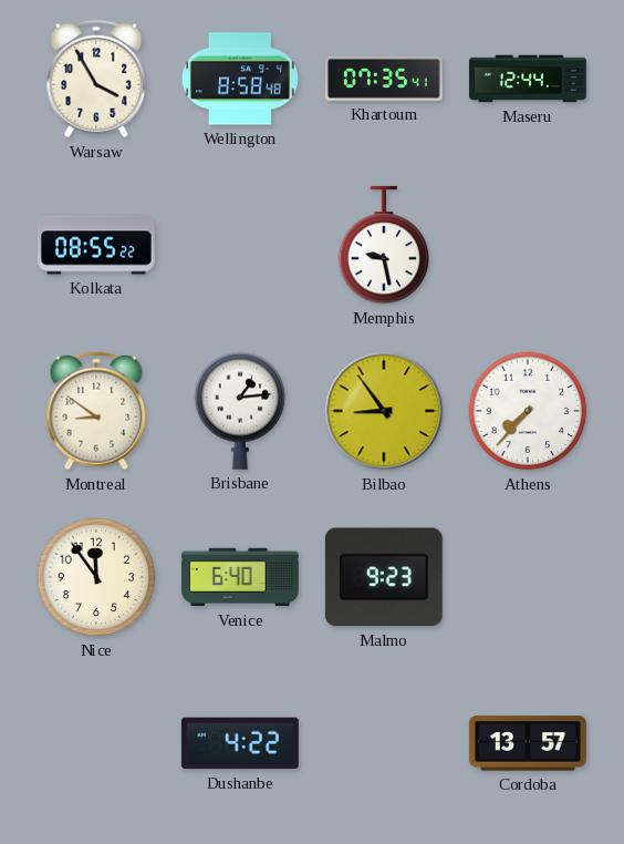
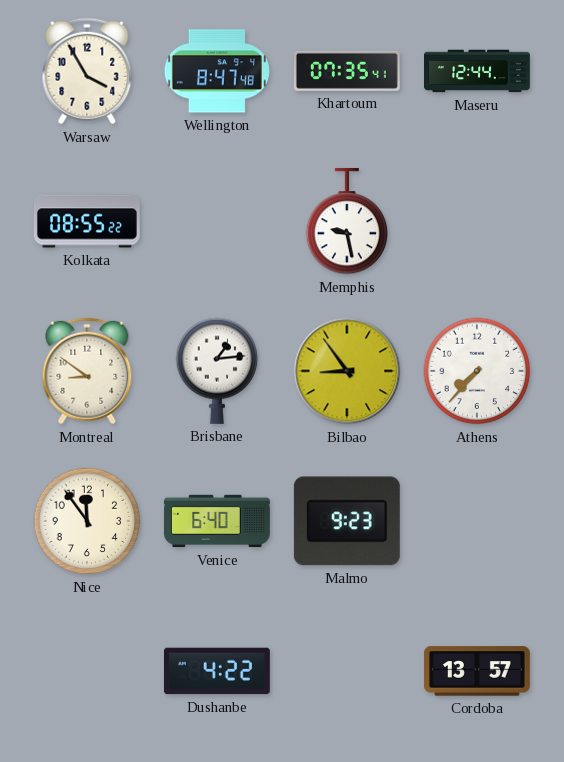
Wellington: 8:58 -> 8:47
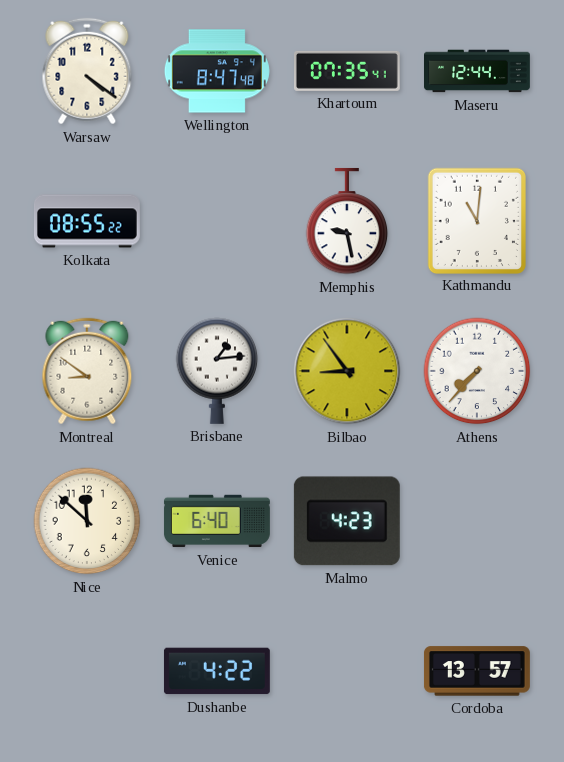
Warsaw: 3:55 -> 4:21
Kathmandu: none -> 11:01
Nice: 11:54 -> 11:52
Malmo: 9:23 -> 4:23
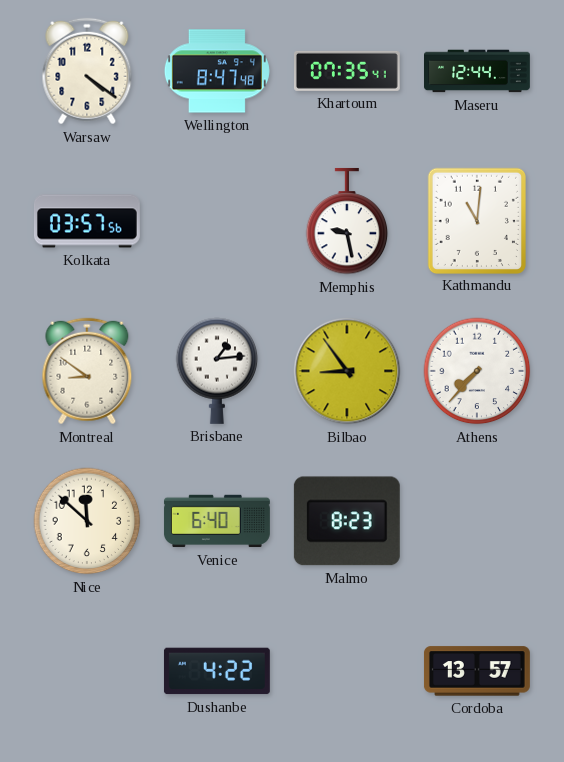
Kolkata: 08:55 -> 03:57
Malmo: 4:23 -> 8:23
